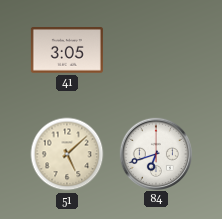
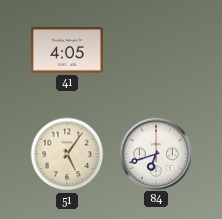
41: 3:05 -> 4:05
51: 5:08 -> 5:06
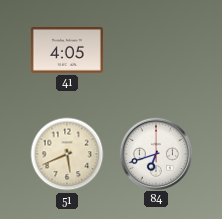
51: 5:06 -> 5:41
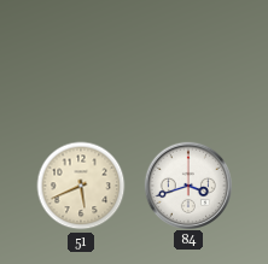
41: 4:05 -> none
84: 6:42 -> 3:42
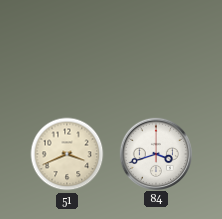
51: 5:41 -> 3:41
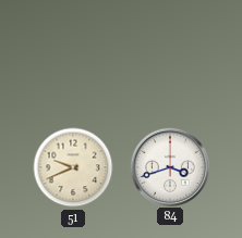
51: 3:41 -> 9:41
